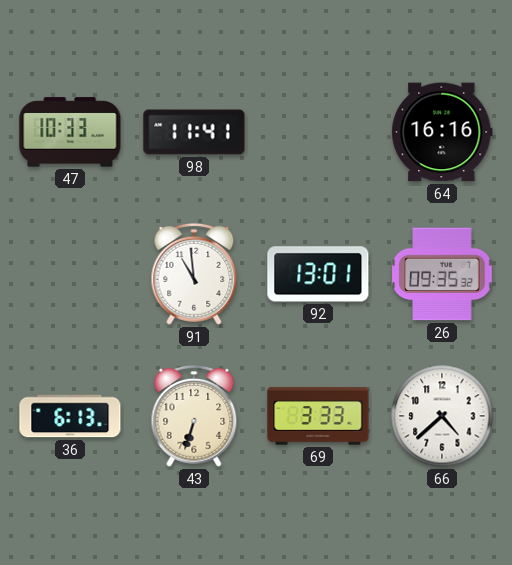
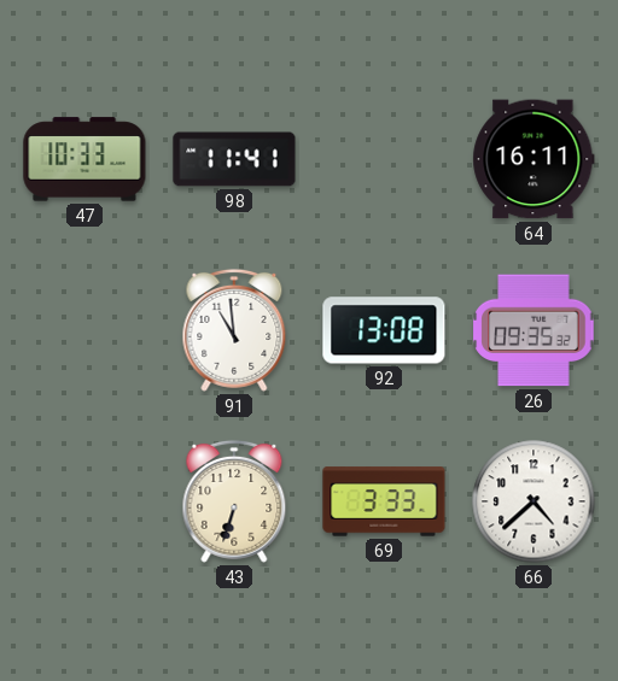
64: 16:16 -> 16:11
92: 13:01 -> 13:08
36: 6:13 -> none
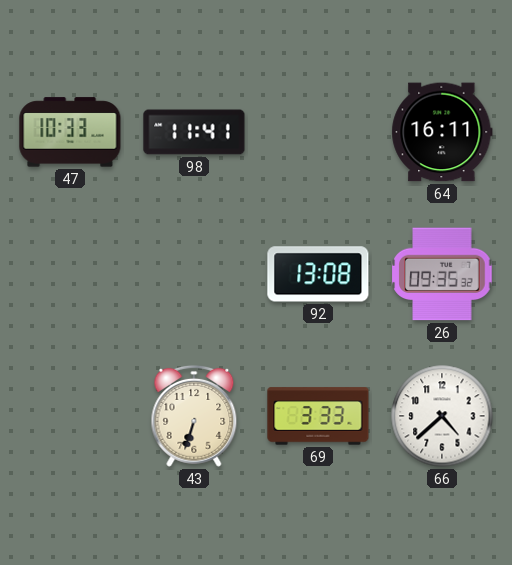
91: 10:59 -> none
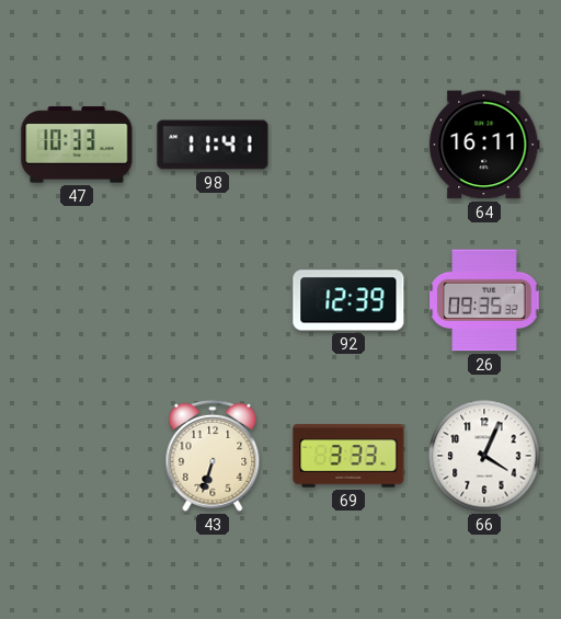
92: 13:08 -> 12:39
66: 4:38 -> 4:04
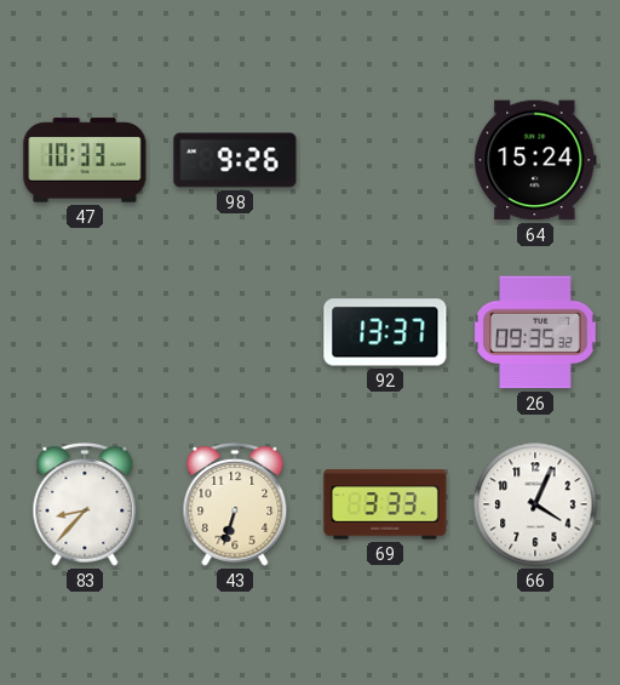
98: 11:41 -> 9:26
64: 16:11 -> 15:24
92: 12:39 -> 13:37
83: none -> 8:37
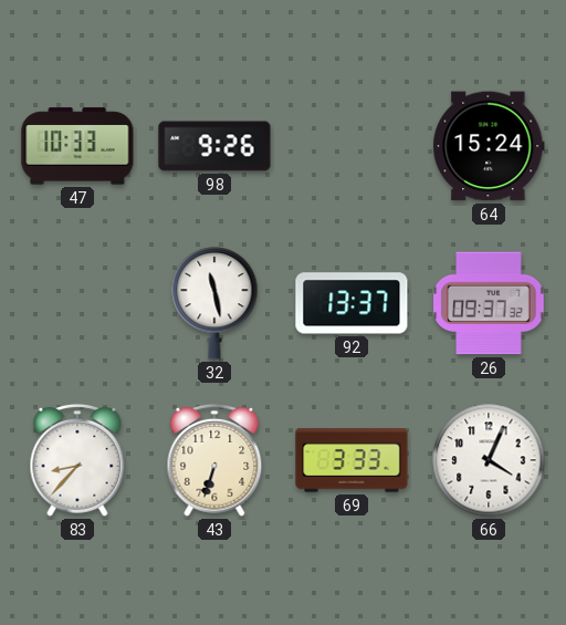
32: none -> 11:28
26: 09:35 -> 09:37
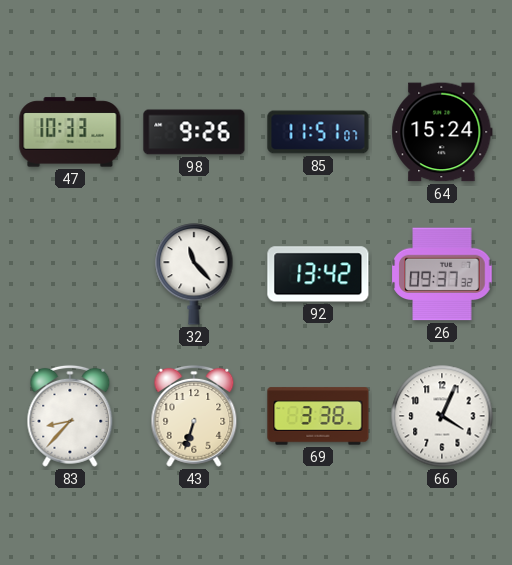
85: none -> 11:51
32: 11:28 -> 11:23
92: 13:37 -> 13:42
69: 3:33 -> 3:38
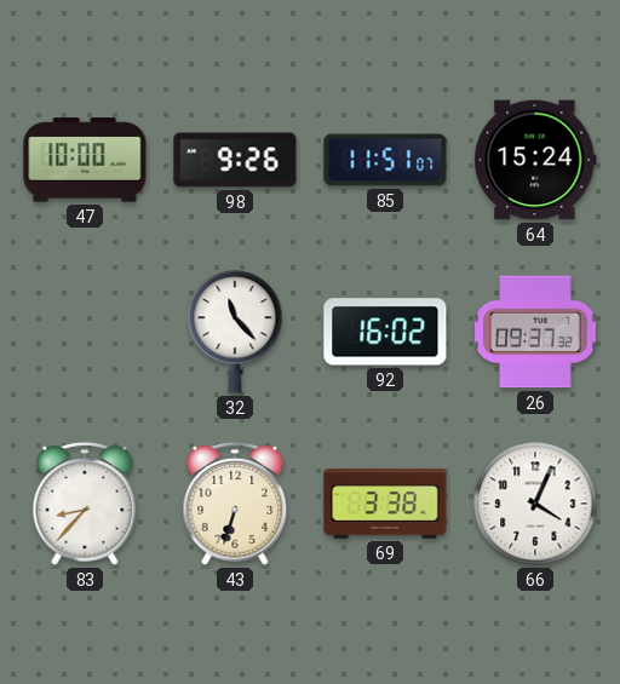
47: 10:33 -> 10:00
92: 13:42 -> 16:02
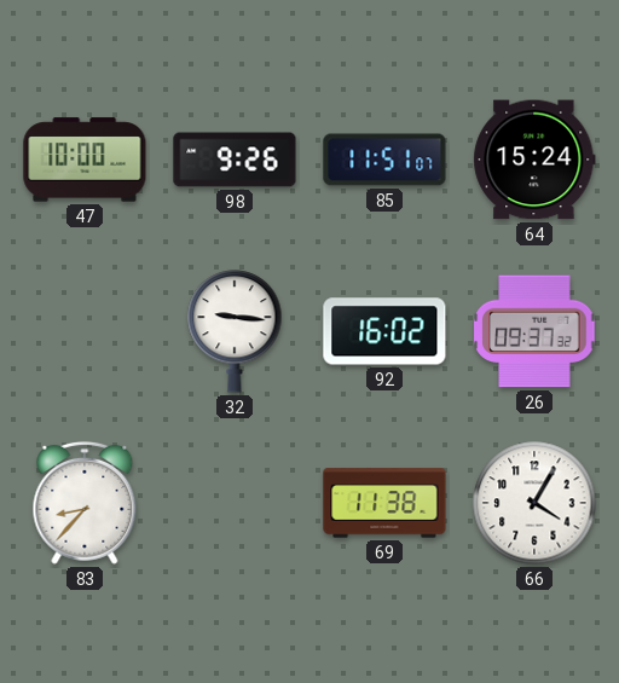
32: 11:23 -> 9:16
43: 6:33 -> none
69: 3:38 -> 11:38
66: 4:04 -> 4:05
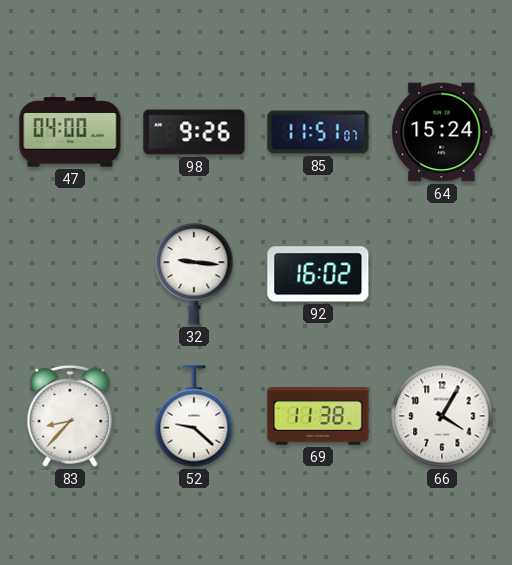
47: 10:00 -> 04:00
26: 09:37 -> none
52: none -> 9:22
